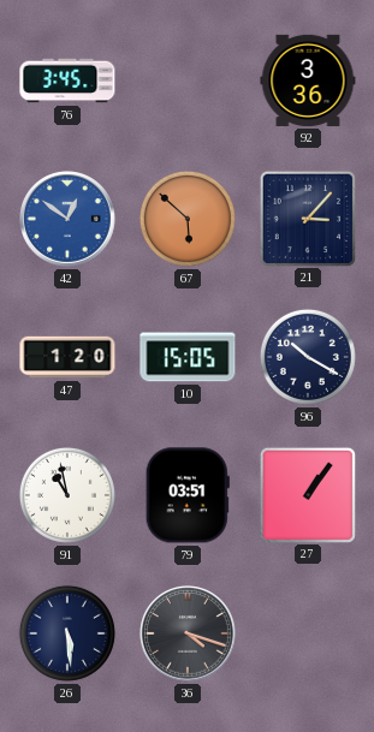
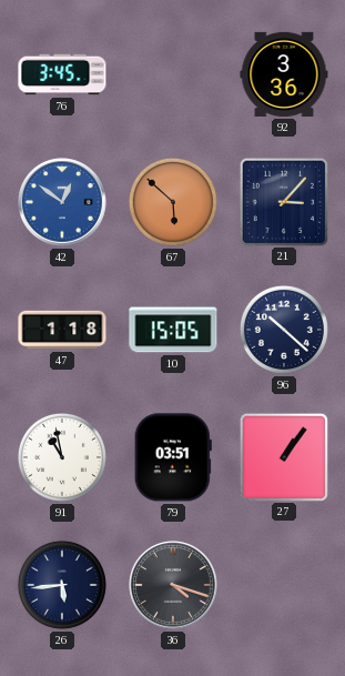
47: 1:20 -> 1:18
96: 10:20 -> 10:22
26: 5:29 -> 5:44
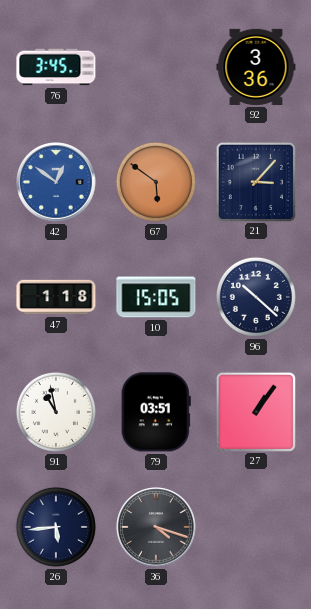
67: 5:52 -> 5:51
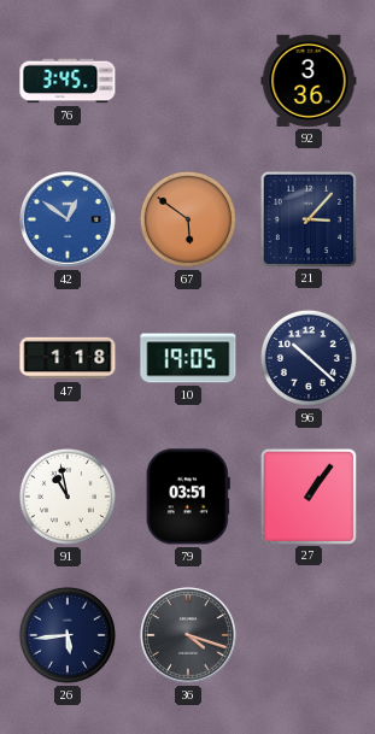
10: 15:05 -> 19:05
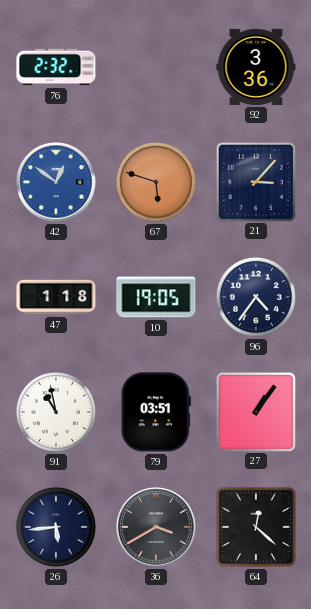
76: 3:45 -> 2:32
67: 5:51 -> 5:48
96: 10:22 -> 4:36
36: 4:18 -> 3:40
64: none -> 12:22
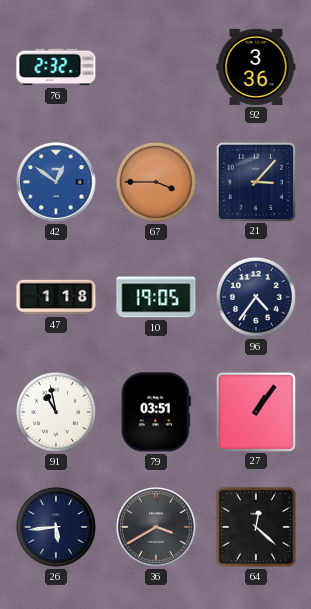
67: 5:48 -> 3:45
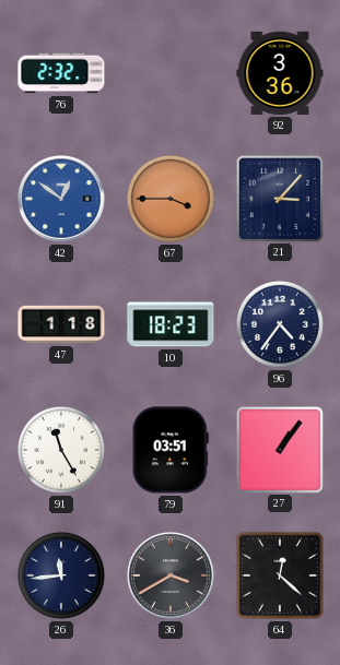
10: 19:05 -> 18:23
91: 10:58 -> 11:25
26: 5:44 -> 11:44
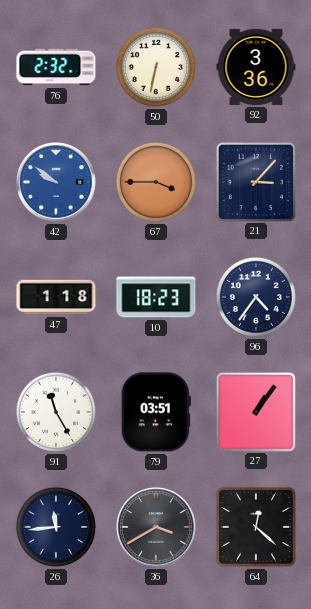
50: none -> 6:32
42: 12:51 -> 9:51
